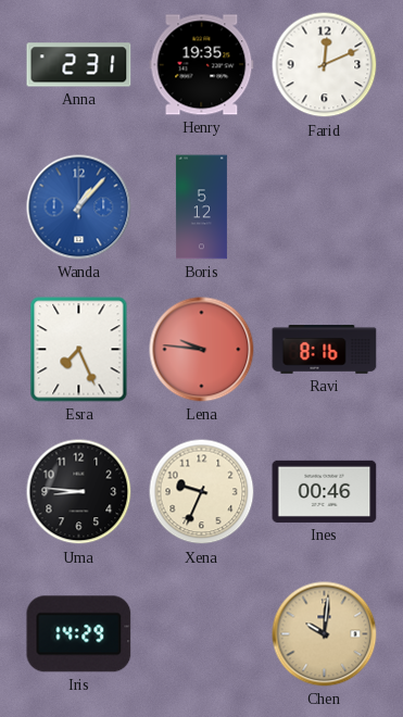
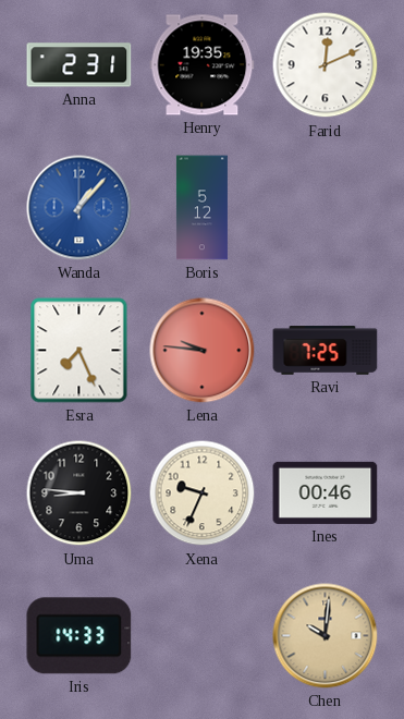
Ravi: 8:16 -> 7:25
Iris: 14:29 -> 14:33
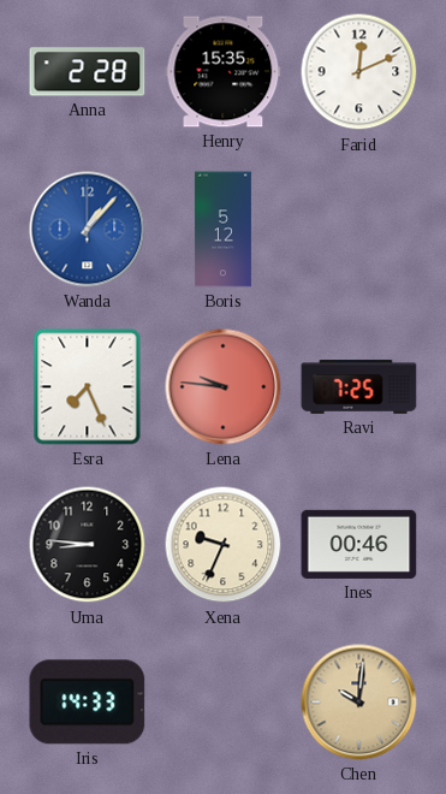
Anna: 2:31 -> 2:28
Henry: 19:35 -> 15:35
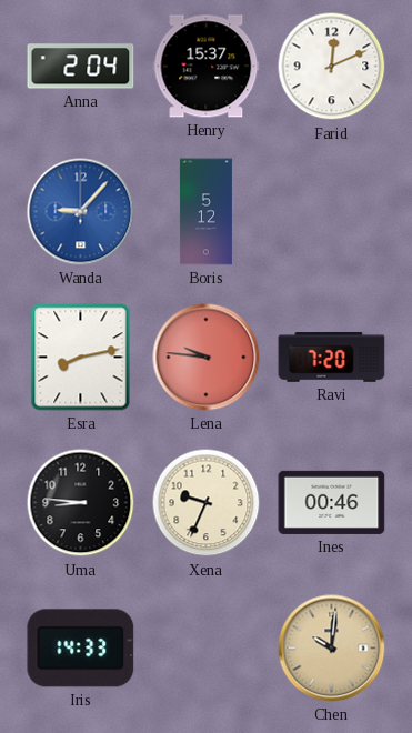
Anna: 2:28 -> 2:04
Henry: 15:35 -> 15:37
Wanda: 1:07 -> 9:07
Esra: 7:26 -> 8:13
Ravi: 7:25 -> 7:20
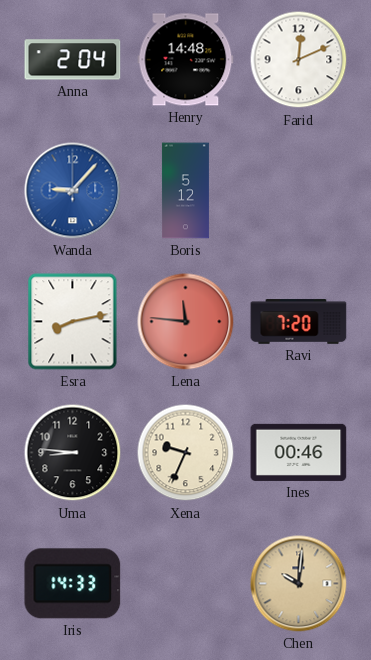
Henry: 15:37 -> 14:48
Lena: 9:46 -> 11:46
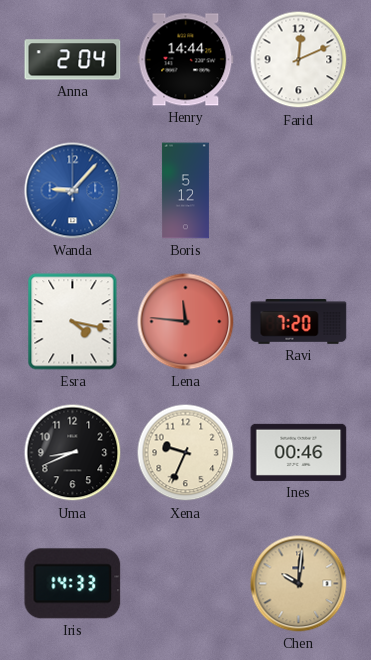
Henry: 14:48 -> 14:44
Esra: 8:13 -> 4:17
Uma: 8:46 -> 8:41
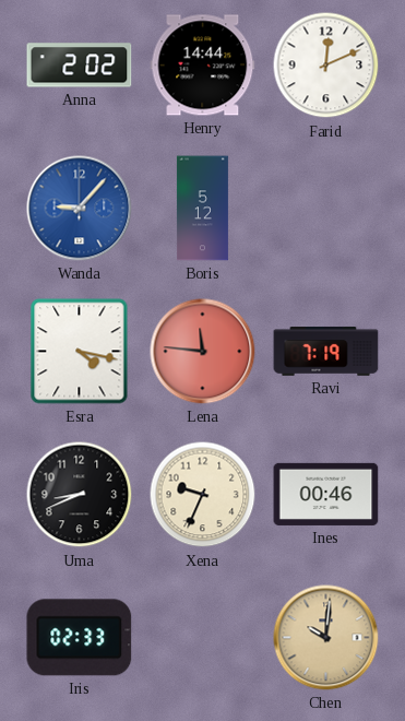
Anna: 2:04 -> 2:02
Ravi: 7:20 -> 7:19
Iris: 14:33 -> 02:33
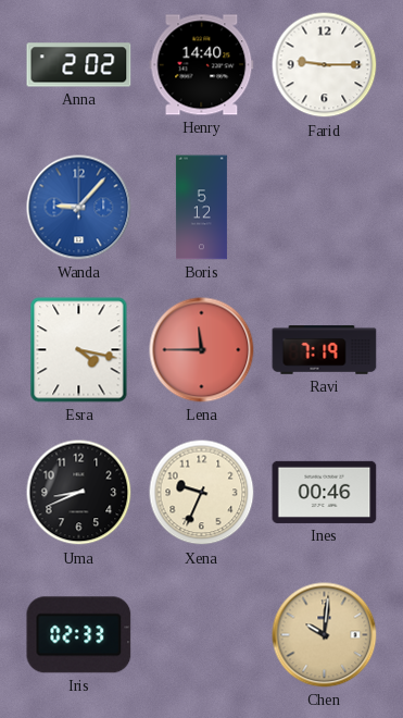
Henry: 14:44 -> 14:40
Farid: 12:11 -> 9:15
Lena: 11:46 -> 11:45
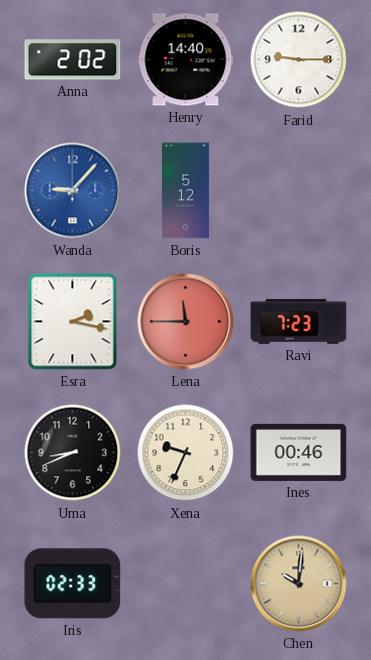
Esra: 4:17 -> 2:17
Ravi: 7:19 -> 7:23
